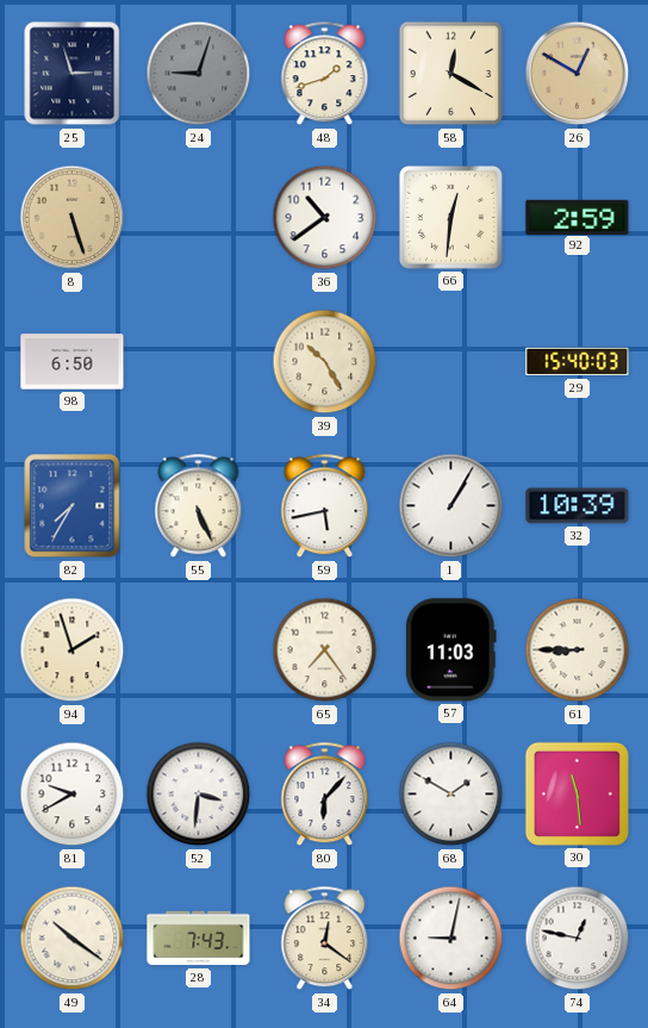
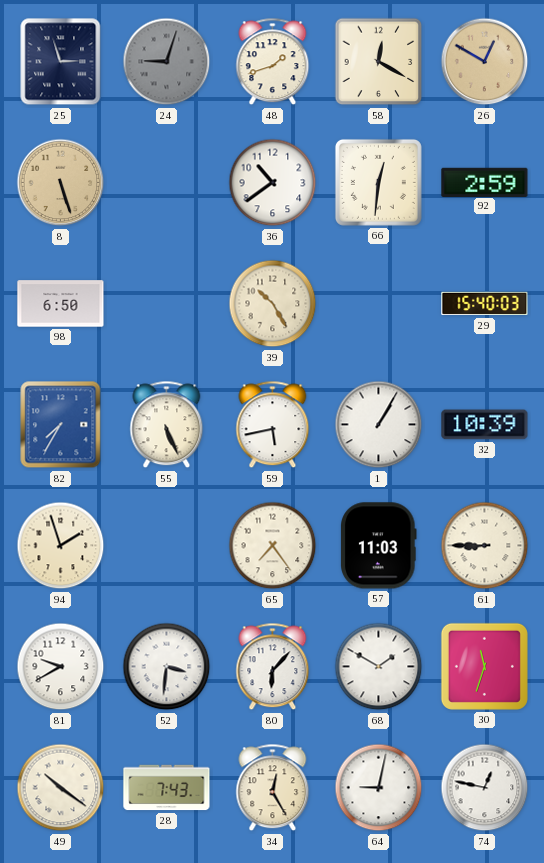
30: 11:29 -> 11:33
34: 12:21 -> 12:25
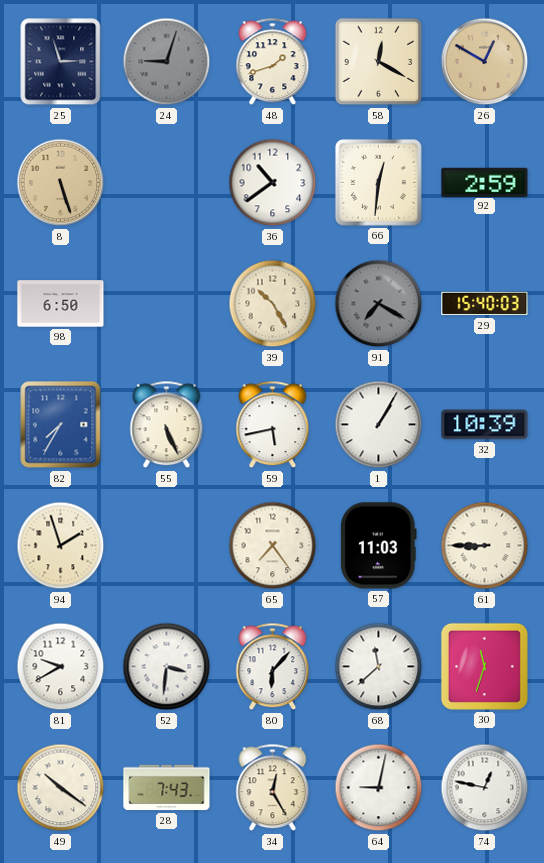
91: none -> 7:20
68: 1:50 -> 11:38
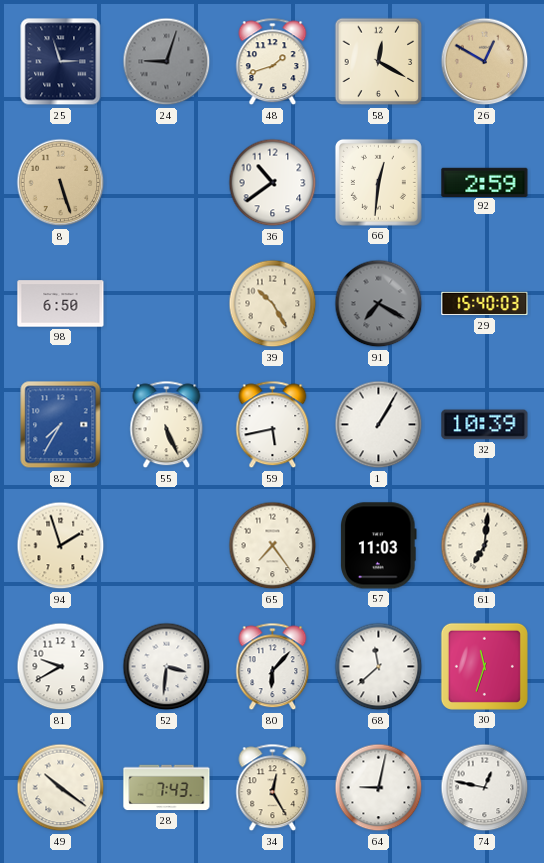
61: 8:45 -> 7:01
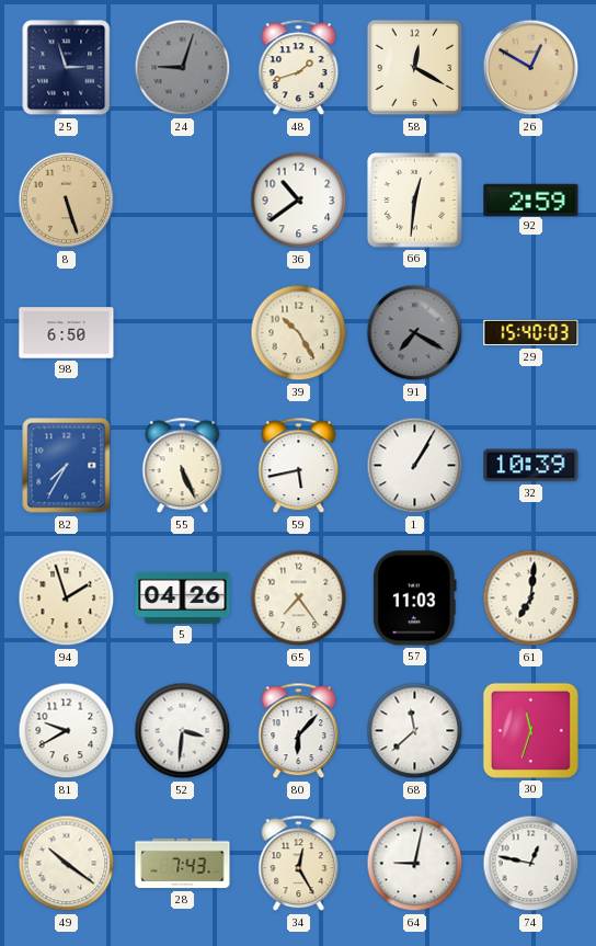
5: none -> 04:26
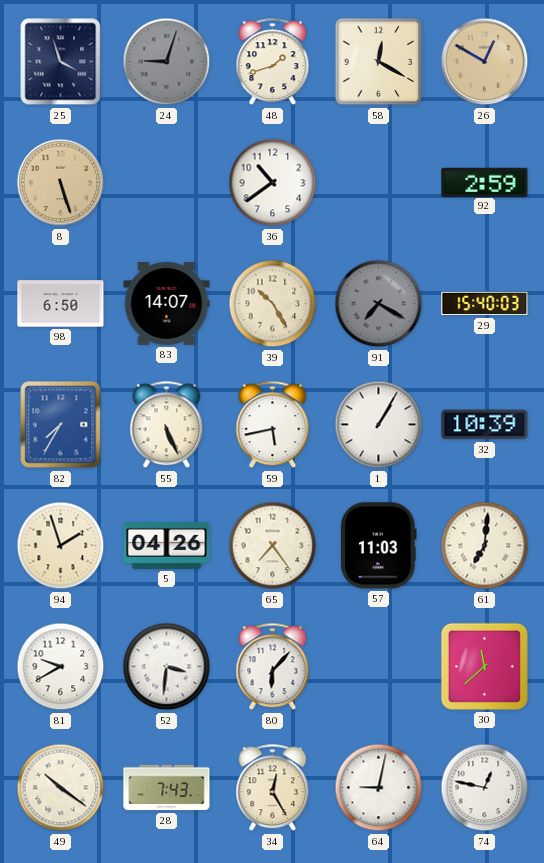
25: 2:57 -> 3:57
66: 12:31 -> none
83: none -> 14:07
68: 11:38 -> none
30: 11:33 -> 11:38
